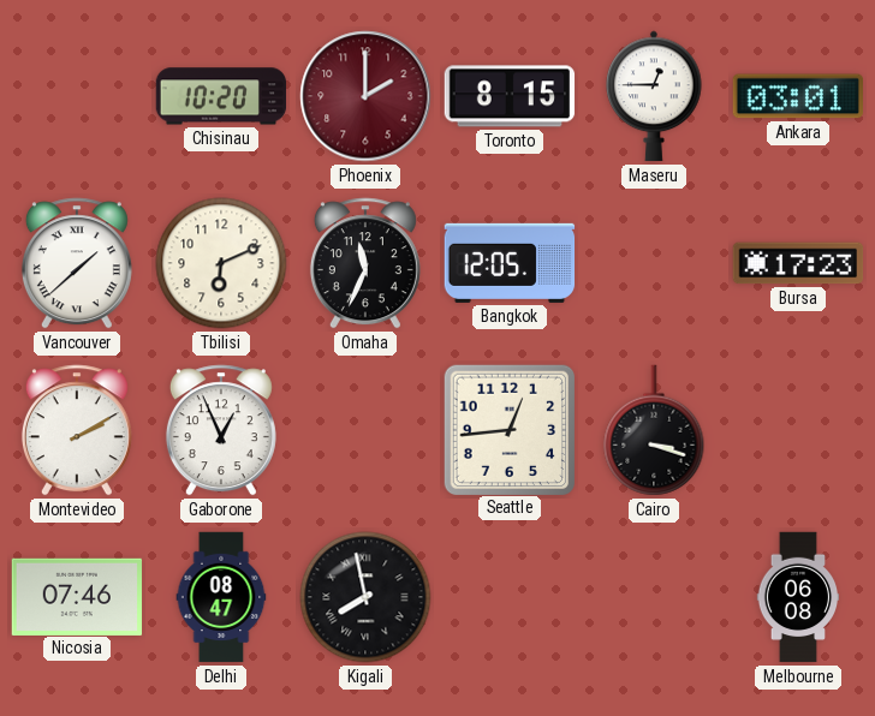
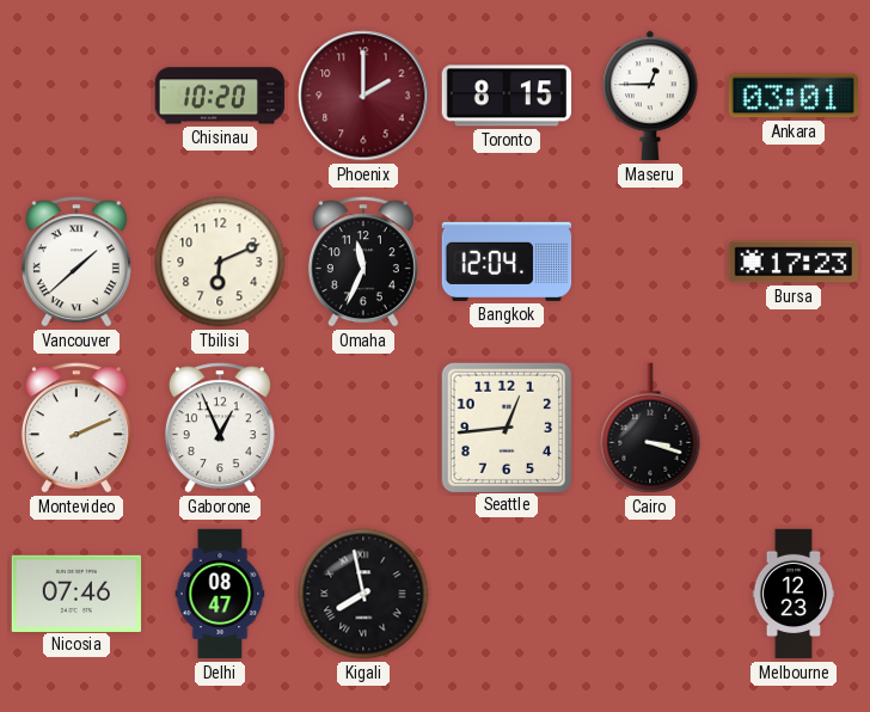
Bangkok: 12:05 -> 12:04
Montevideo: 2:10 -> 2:11
Melbourne: 06:08 -> 12:23
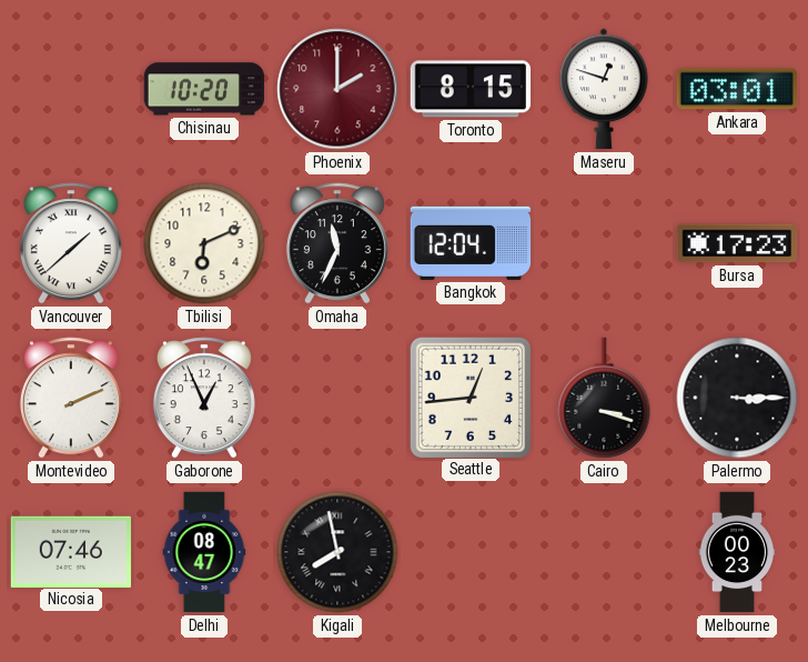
Maseru: 12:45 -> 12:48
Palermo: none -> 3:15
Melbourne: 12:23 -> 00:23
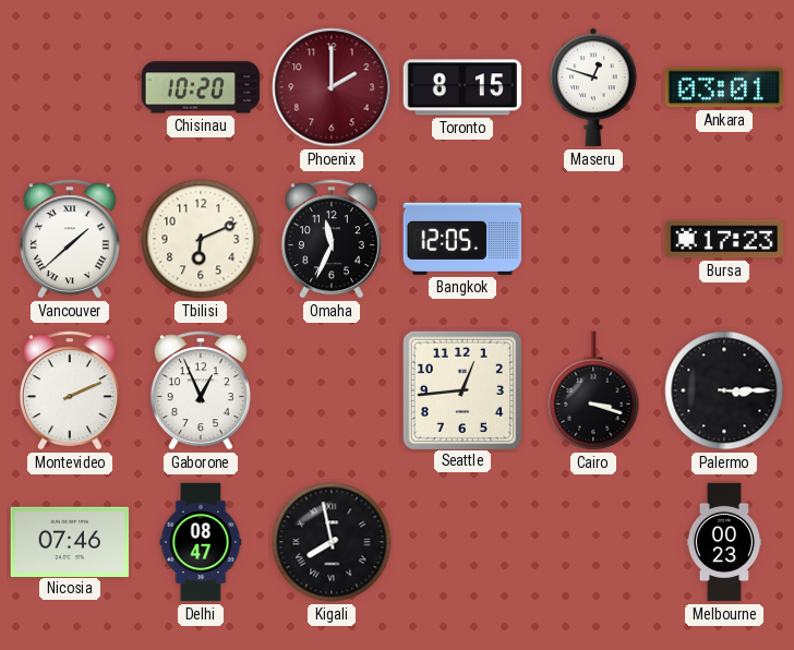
Bangkok: 12:04 -> 12:05
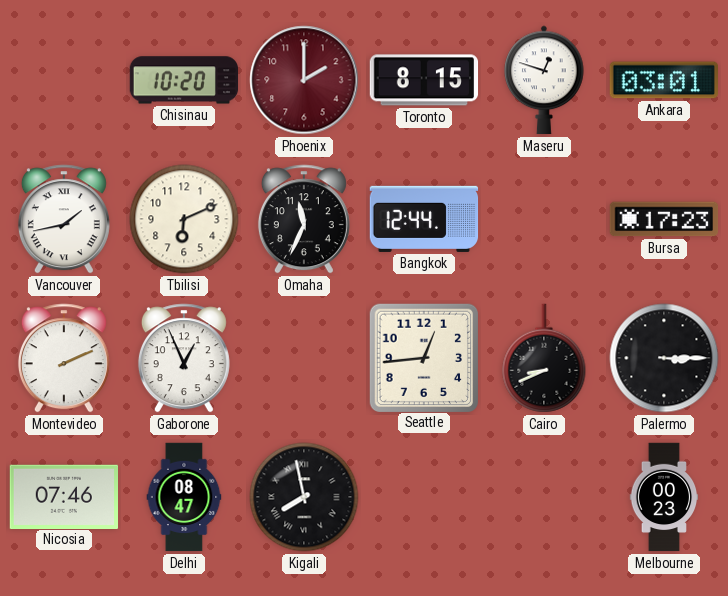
Vancouver: 1:38 -> 1:43
Bangkok: 12:05 -> 12:44
Cairo: 3:18 -> 8:41
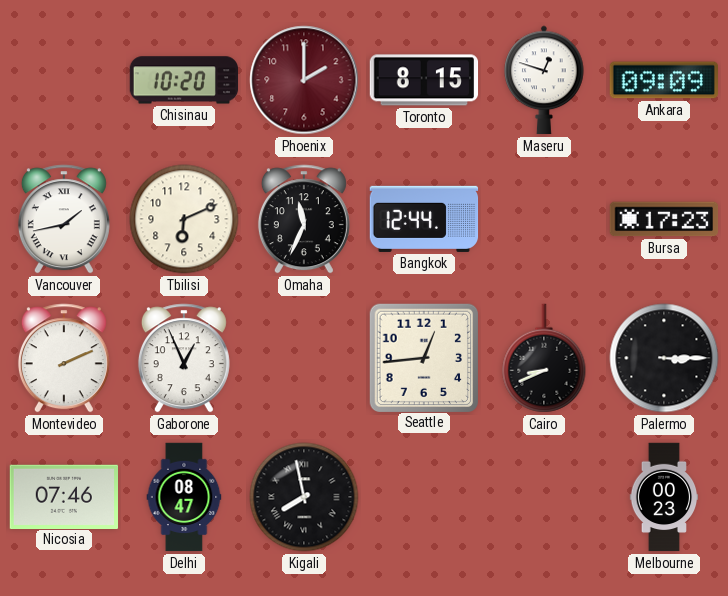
Ankara: 03:01 -> 09:09
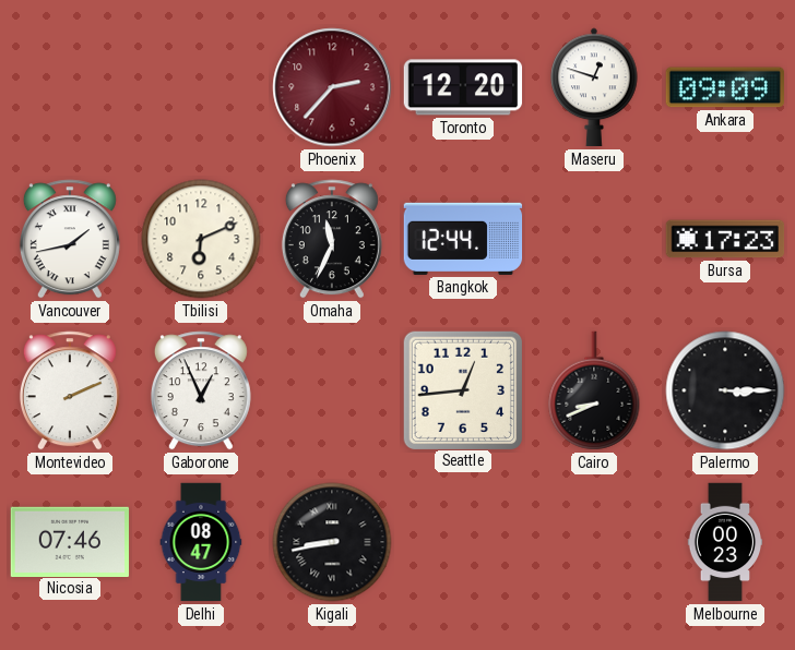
Chisinau: 10:20 -> none
Phoenix: 2:00 -> 2:37
Toronto: 8:15 -> 12:20
Kigali: 7:58 -> 8:43
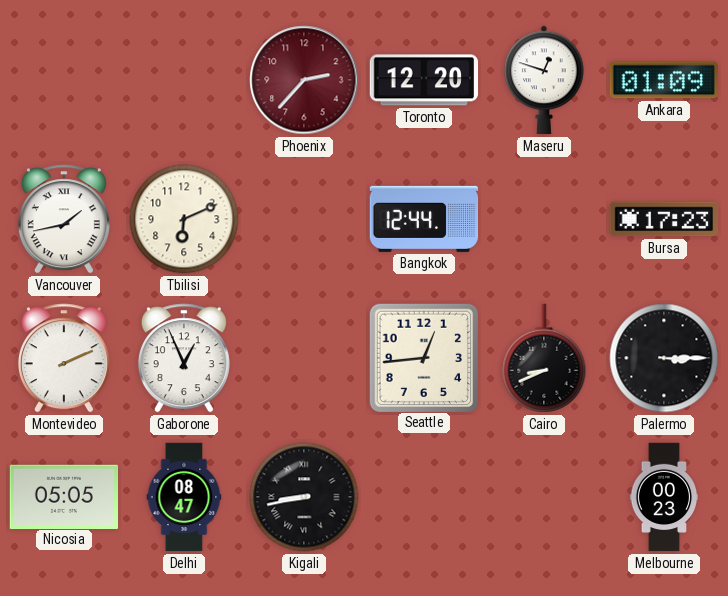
Ankara: 09:09 -> 01:09
Omaha: 11:34 -> none
Nicosia: 07:46 -> 05:05
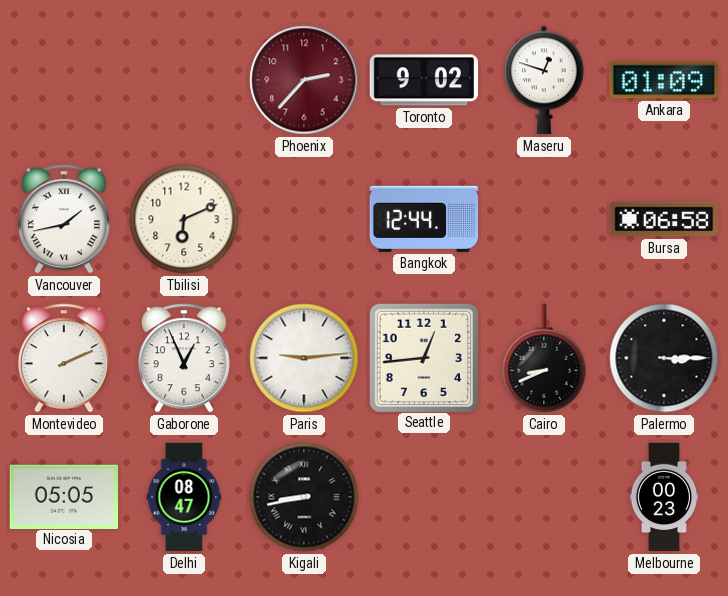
Toronto: 12:20 -> 9:02
Bursa: 17:23 -> 06:58
Paris: none -> 9:14
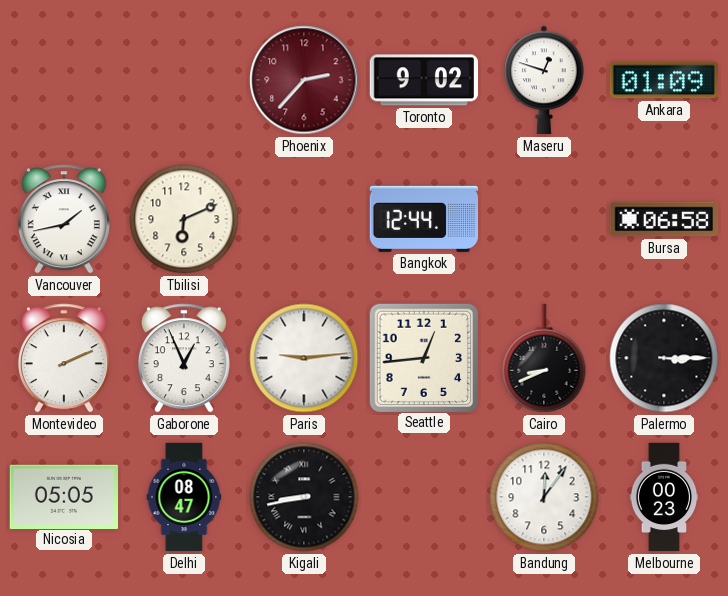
Bandung: none -> 12:06
